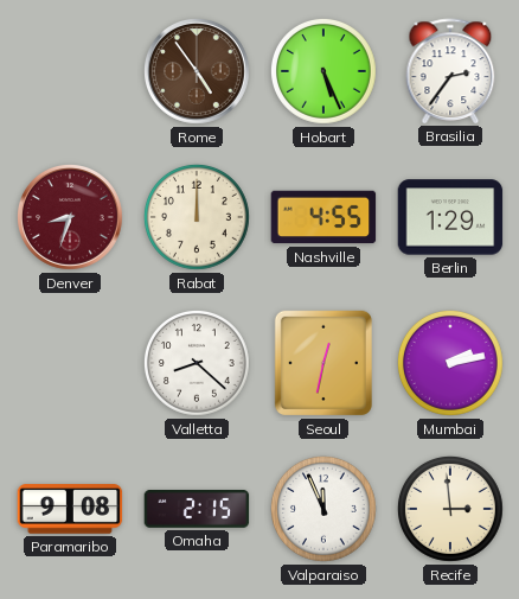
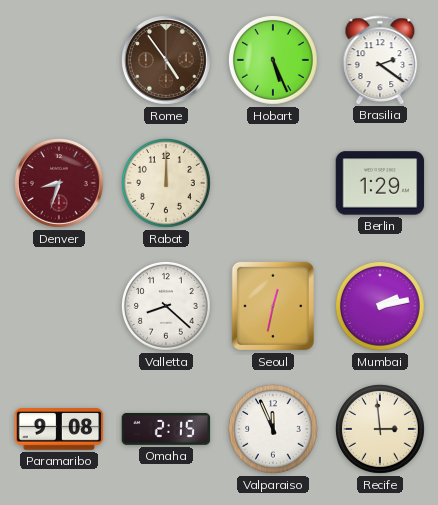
Brasilia: 2:36 -> 2:21
Nashville: 4:55 -> none
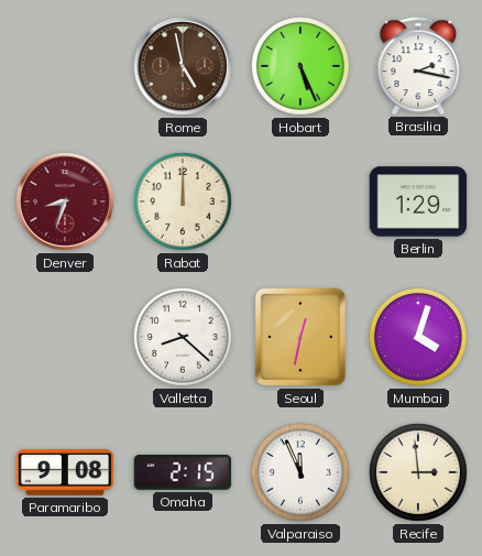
Rome: 4:54 -> 4:58
Brasilia: 2:21 -> 2:17
Mumbai: 2:13 -> 4:03
